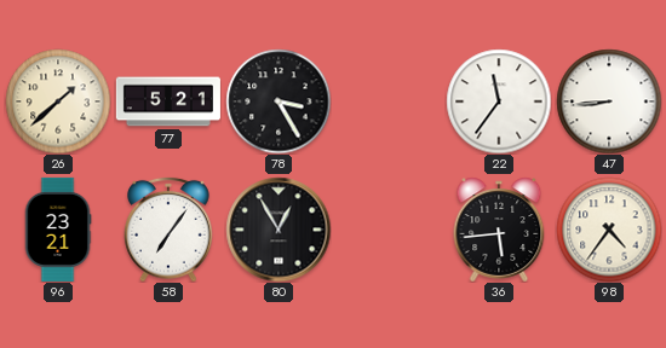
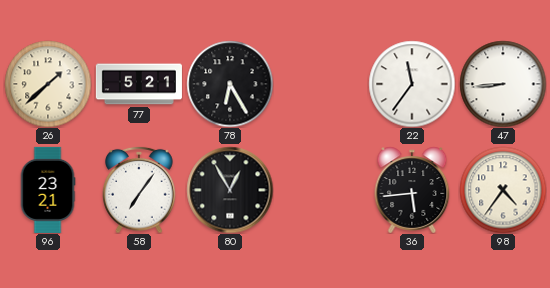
78: 3:25 -> 6:25
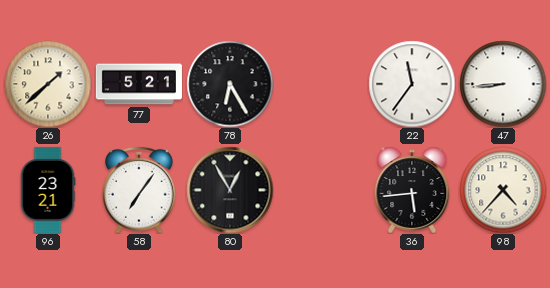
98: 4:36 -> 4:37
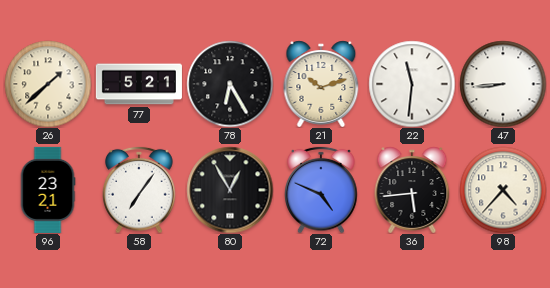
21: none -> 10:12
22: 11:36 -> 11:31
72: none -> 4:49
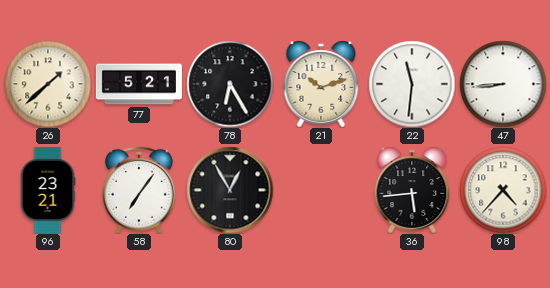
72: 4:49 -> none
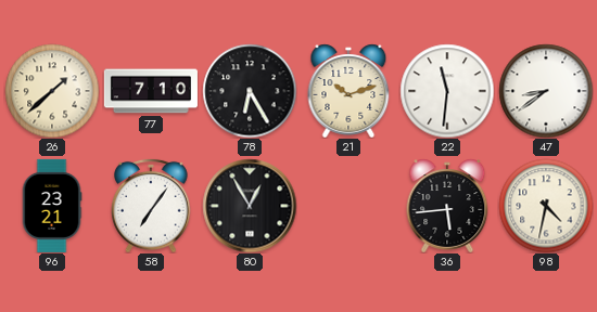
77: 5:21 -> 7:10
47: 8:44 -> 8:39
98: 4:37 -> 4:32
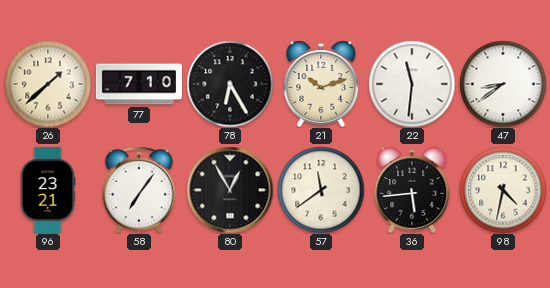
57: none -> 11:39
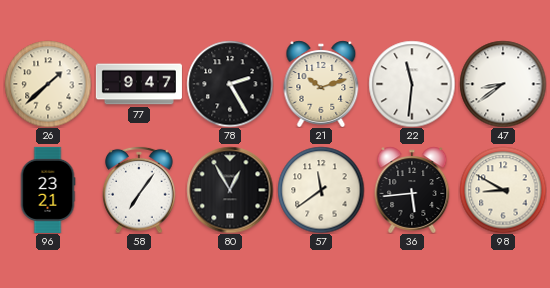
77: 7:10 -> 9:47
78: 6:25 -> 2:25
98: 4:32 -> 8:50
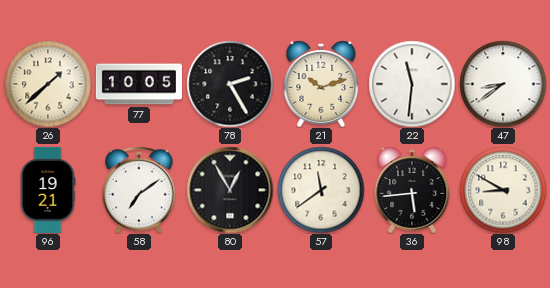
77: 9:47 -> 10:05
96: 23:21 -> 19:21
58: 7:06 -> 7:09
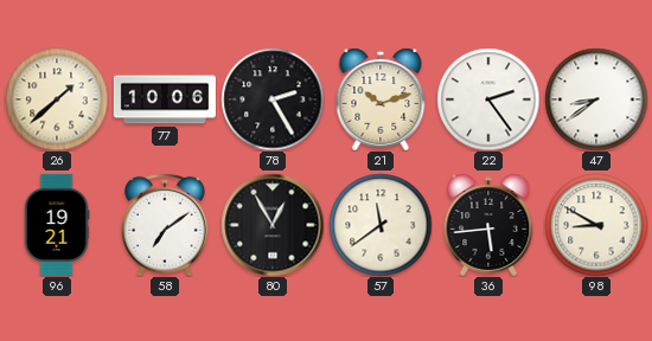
77: 10:05 -> 10:06
22: 11:31 -> 2:24
